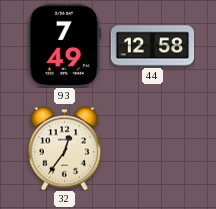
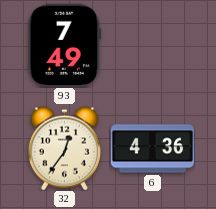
44: 12:58 -> none
6: none -> 4:36
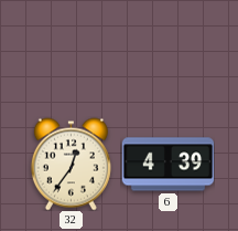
93: 7:49 -> none
6: 4:36 -> 4:39
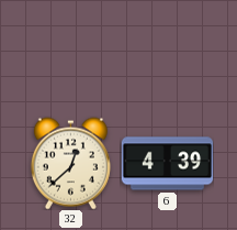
32: 12:36 -> 12:38
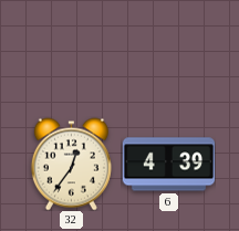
32: 12:38 -> 12:36
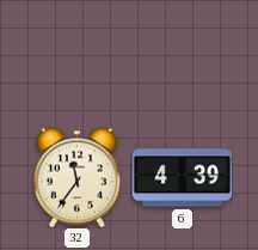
32: 12:36 -> 11:36
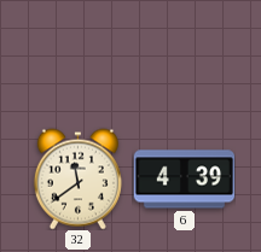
32: 11:36 -> 11:39
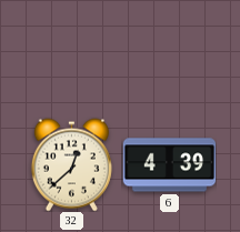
32: 11:39 -> 12:38
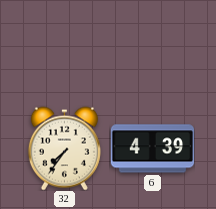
32: 12:38 -> 7:36
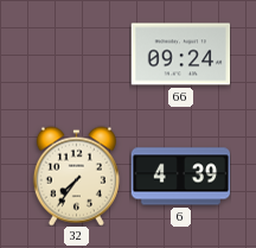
66: none -> 09:24
